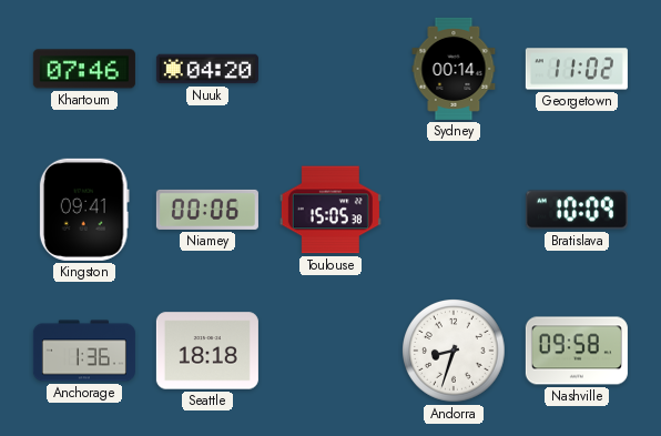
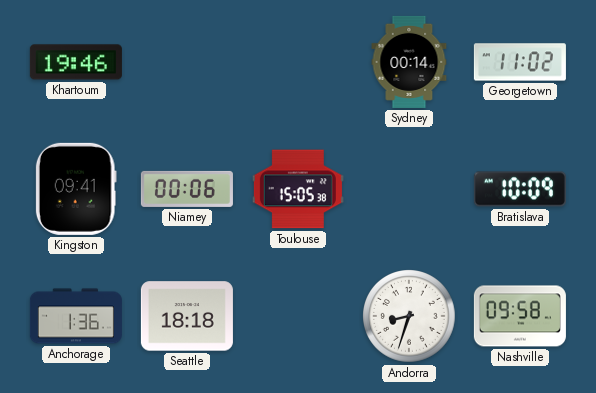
Khartoum: 07:46 -> 19:46
Nuuk: 04:20 -> none
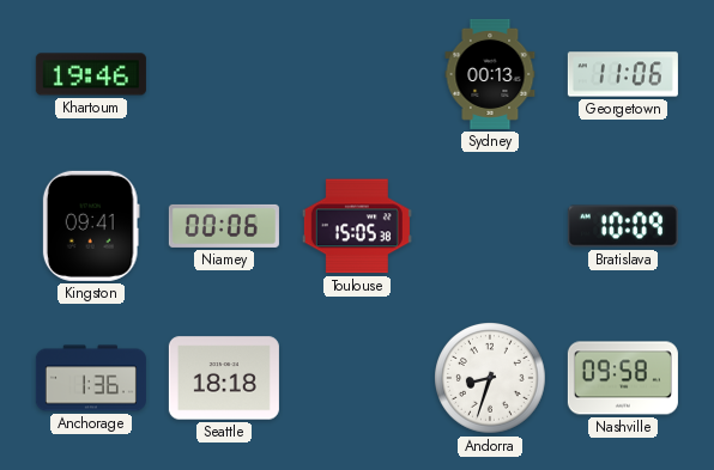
Sydney: 00:14 -> 00:13
Georgetown: 11:02 -> 11:06
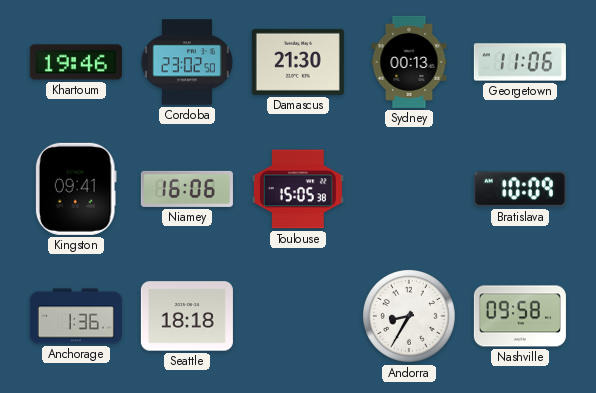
Cordoba: none -> 23:02
Damascus: none -> 21:30
Niamey: 00:06 -> 16:06
Andorra: 8:33 -> 8:35
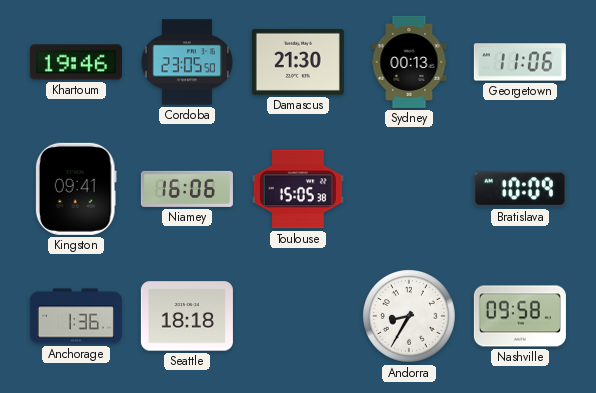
Cordoba: 23:02 -> 23:05
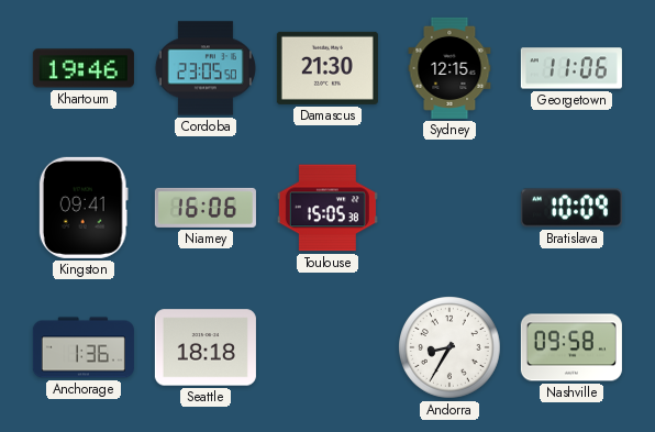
Sydney: 00:13 -> 12:15
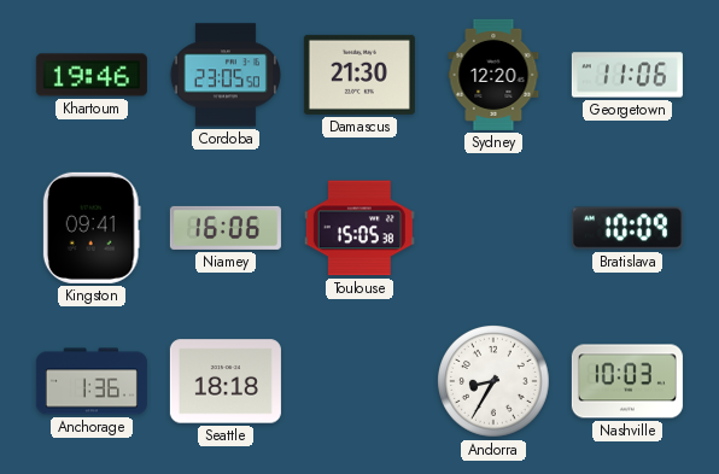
Sydney: 12:15 -> 12:20
Nashville: 09:58 -> 10:03
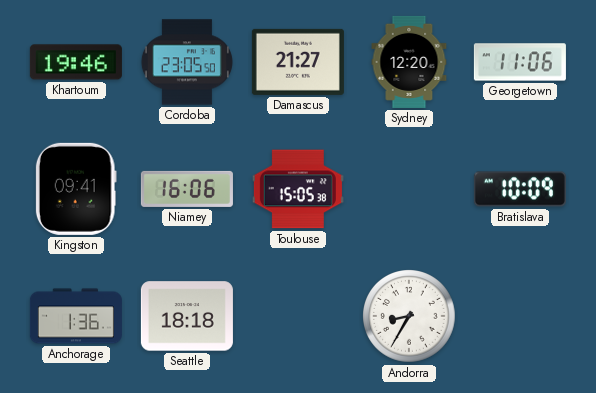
Damascus: 21:30 -> 21:27
Nashville: 10:03 -> none
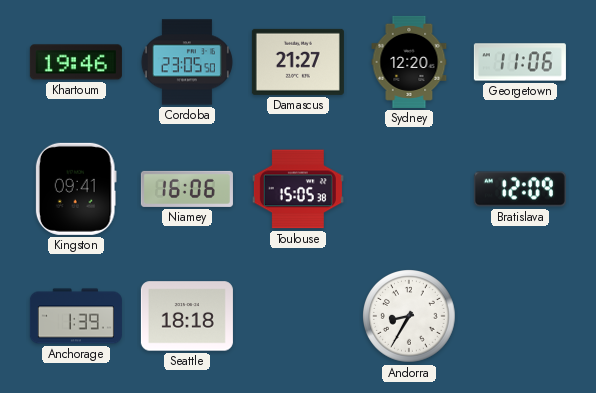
Bratislava: 10:09 -> 12:09
Anchorage: 1:36 -> 1:39
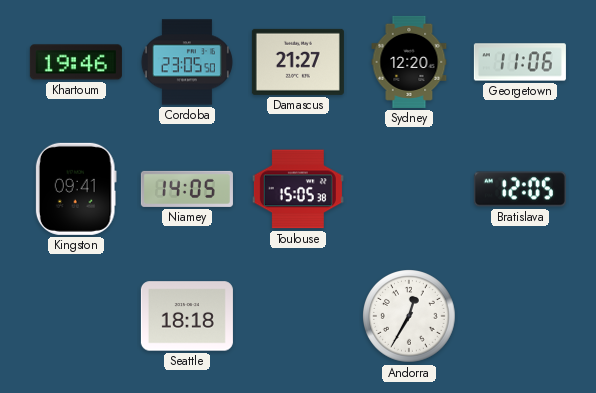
Niamey: 16:06 -> 14:05
Bratislava: 12:09 -> 12:05
Anchorage: 1:39 -> none
Andorra: 8:35 -> 12:35
